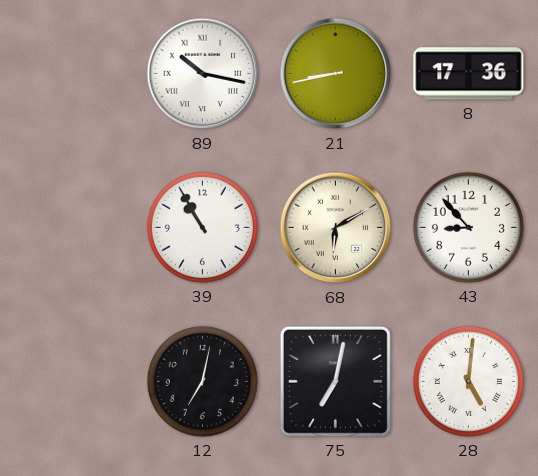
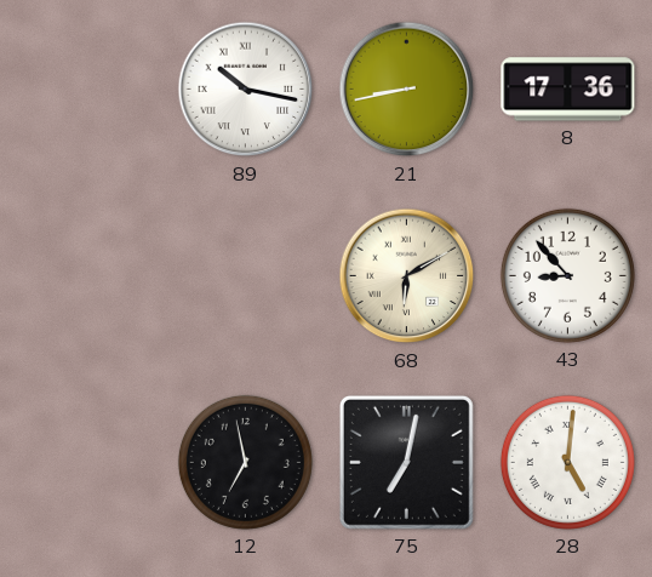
39: 10:55 -> none
12: 7:02 -> 6:58
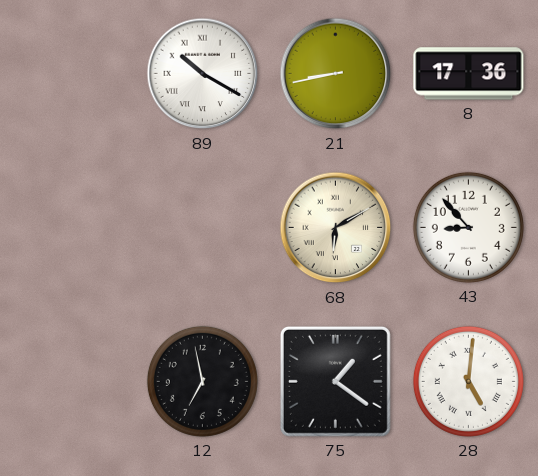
89: 10:17 -> 10:20
75: 7:02 -> 1:21
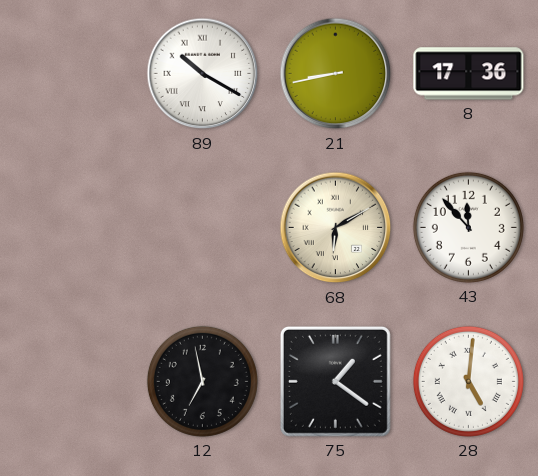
43: 8:53 -> 11:53
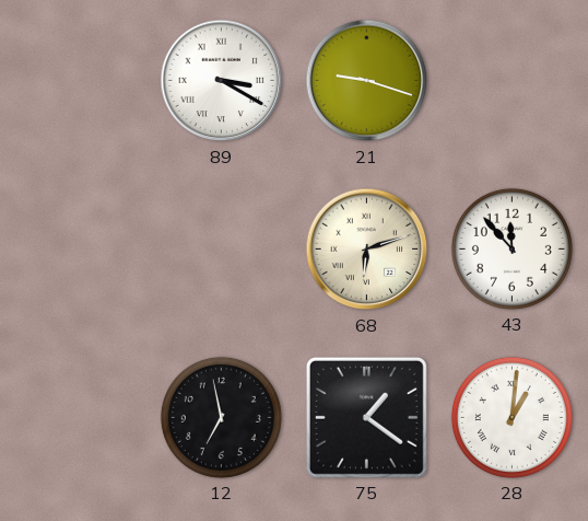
89: 10:20 -> 3:20
21: 8:43 -> 9:18
8: 17:36 -> none
68: 6:10 -> 6:12
28: 5:01 -> 1:01
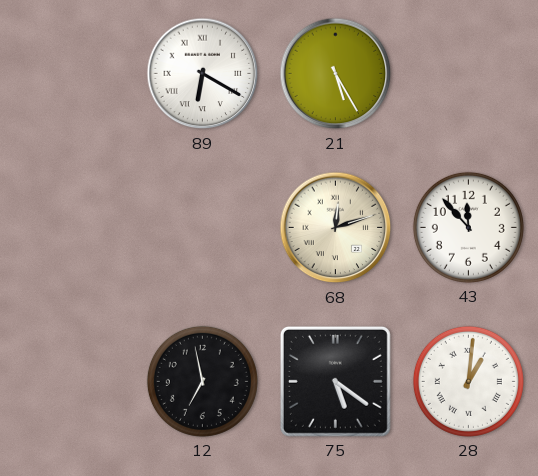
89: 3:20 -> 6:20
21: 9:18 -> 5:25
68: 6:12 -> 12:12
75: 1:21 -> 5:21
